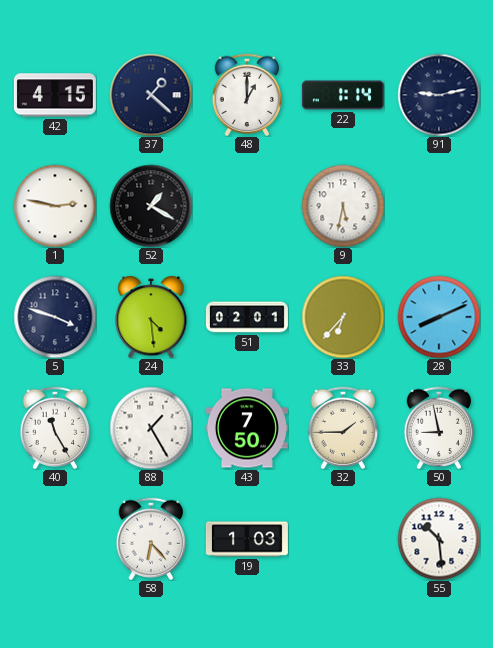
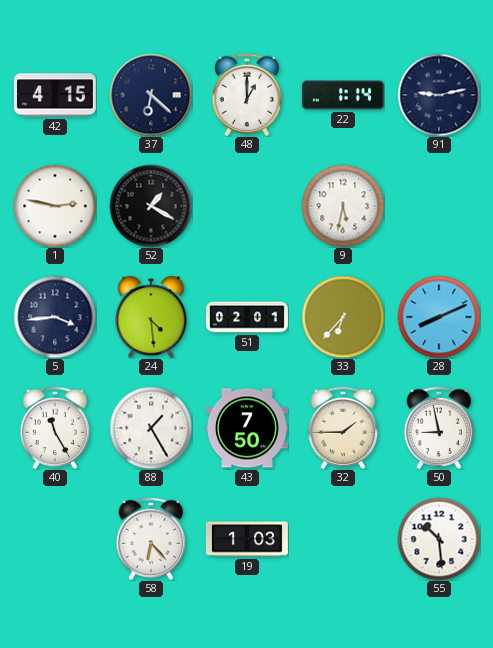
37: 1:22 -> 6:22
5: 3:48 -> 3:44
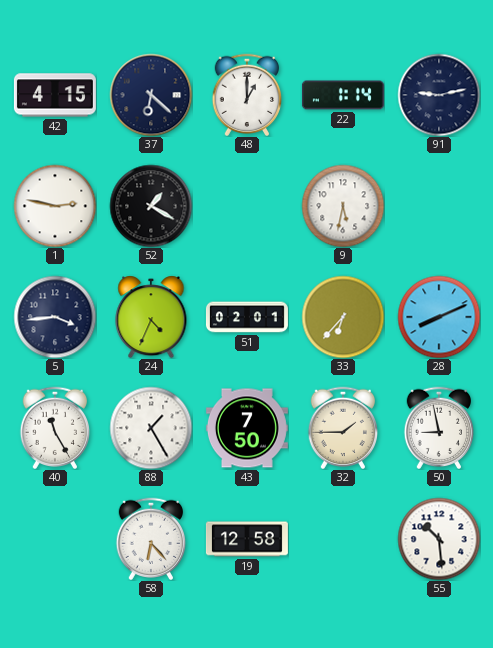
24: 4:29 -> 4:34
19: 1:03 -> 12:58
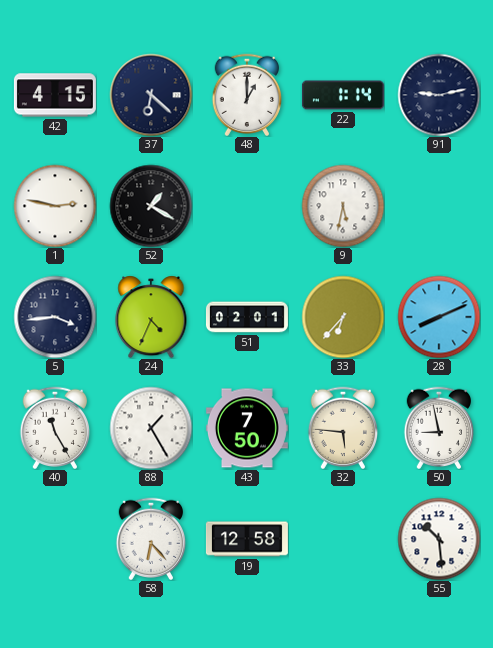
32: 1:45 -> 5:46
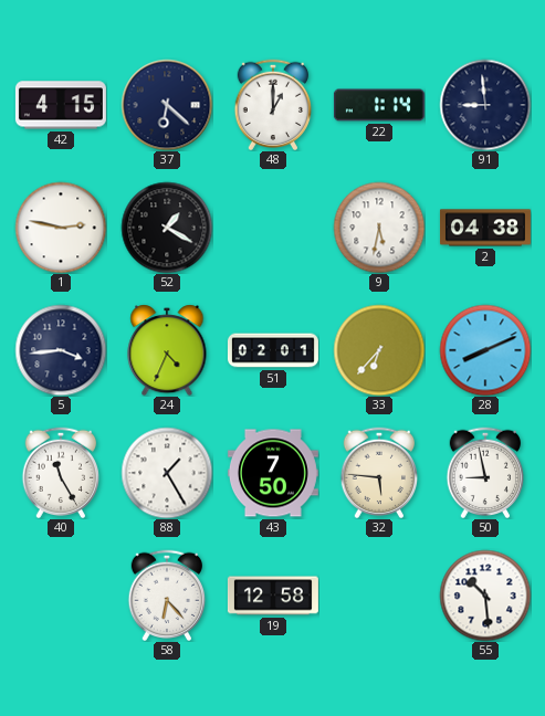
91: 9:13 -> 8:59
2: none -> 04:38
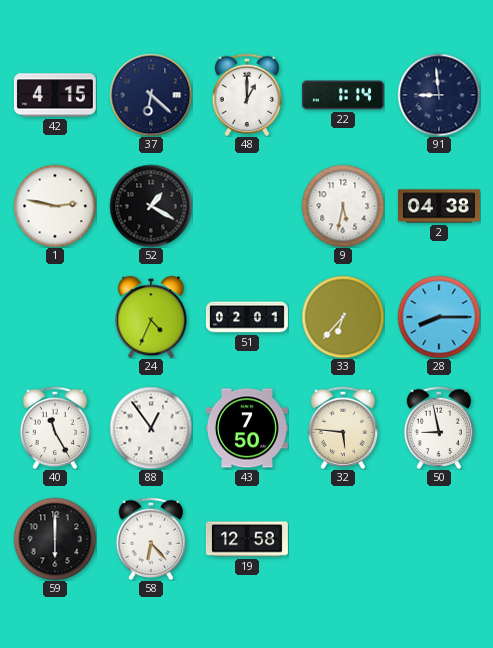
5: 3:44 -> none
28: 8:11 -> 8:15
88: 1:25 -> 12:54
59: none -> 6:00
55: 10:29 -> none
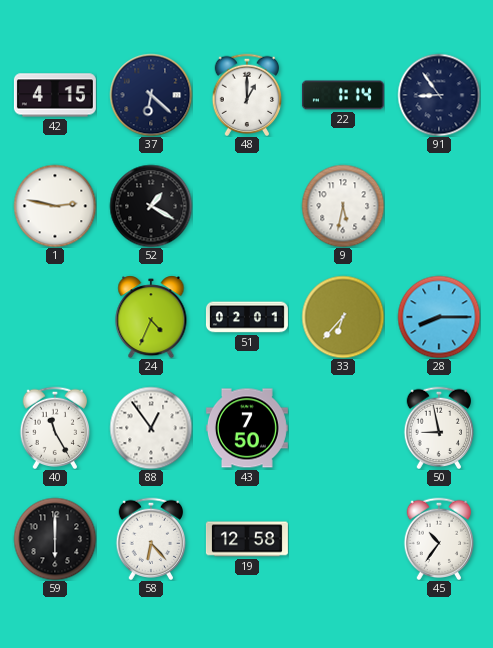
91: 8:59 -> 8:54
2: 04:38 -> none
32: 5:46 -> none
45: none -> 10:36
